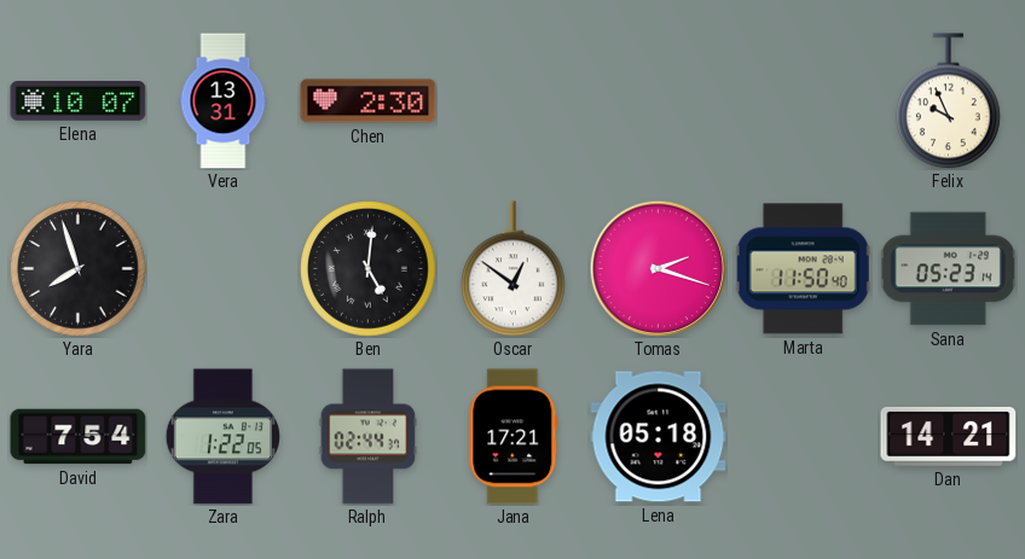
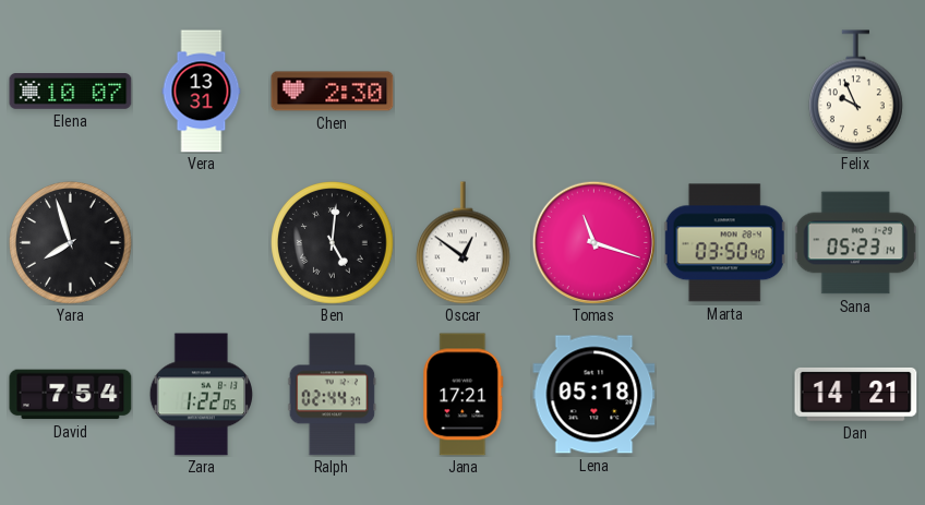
Tomas: 2:18 -> 11:18
Marta: 11:50 -> 03:50
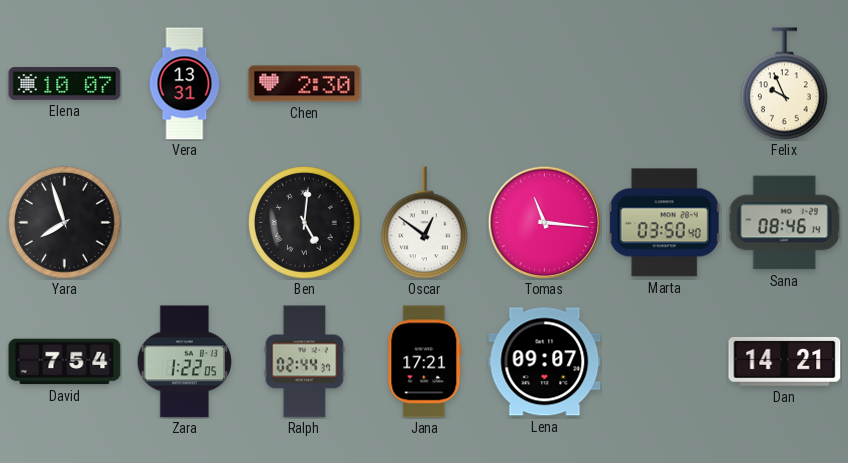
Tomas: 11:18 -> 11:16
Sana: 05:23 -> 08:46
Lena: 05:18 -> 09:07
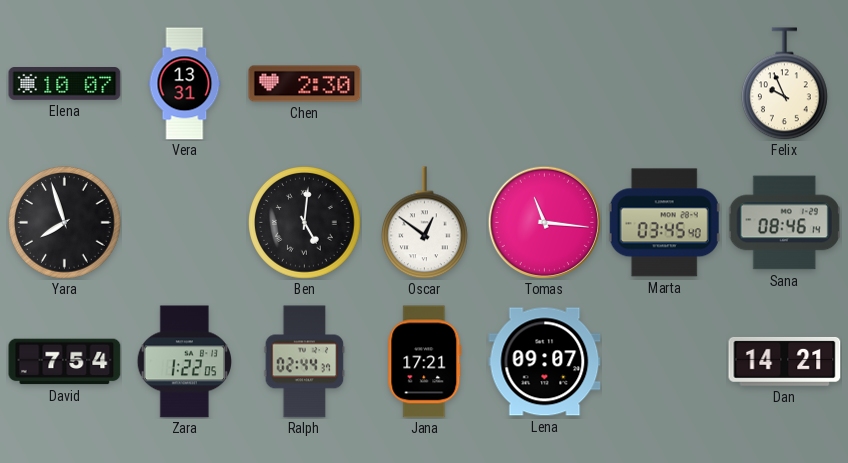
Marta: 03:50 -> 03:45
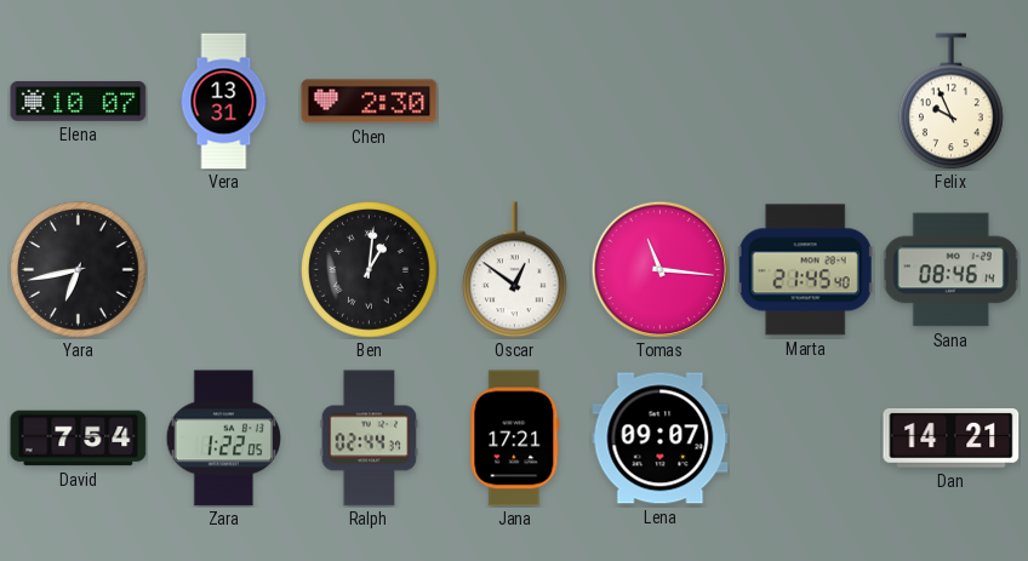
Yara: 7:57 -> 6:43
Ben: 5:01 -> 1:01
Marta: 03:45 -> 21:45
